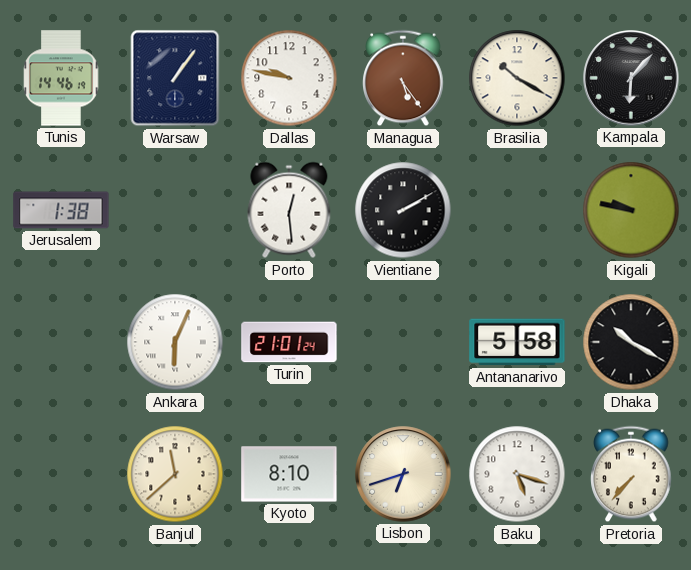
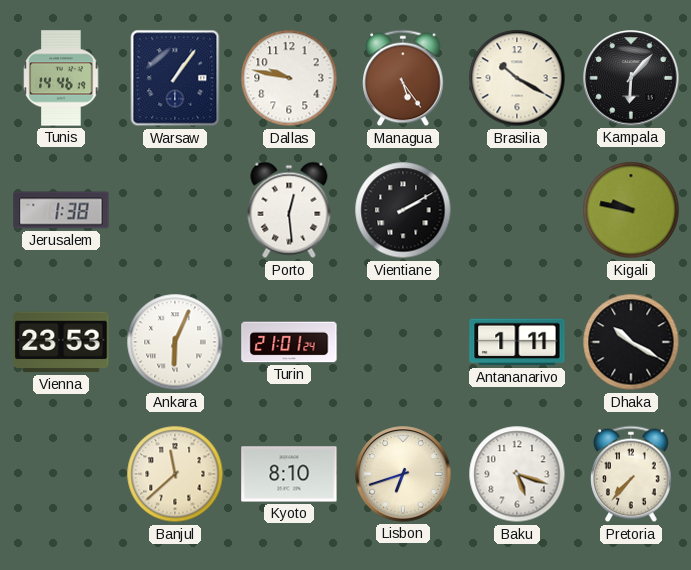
Vienna: none -> 23:53
Antananarivo: 5:58 -> 1:11
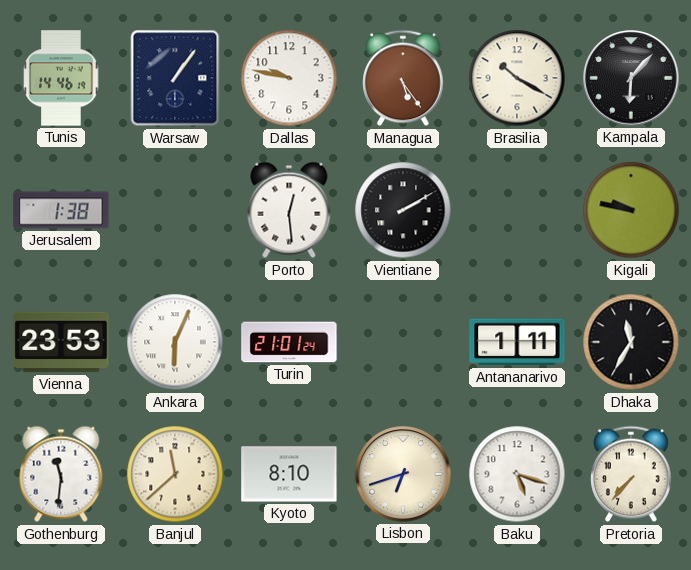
Dhaka: 10:20 -> 11:35
Gothenburg: none -> 11:31
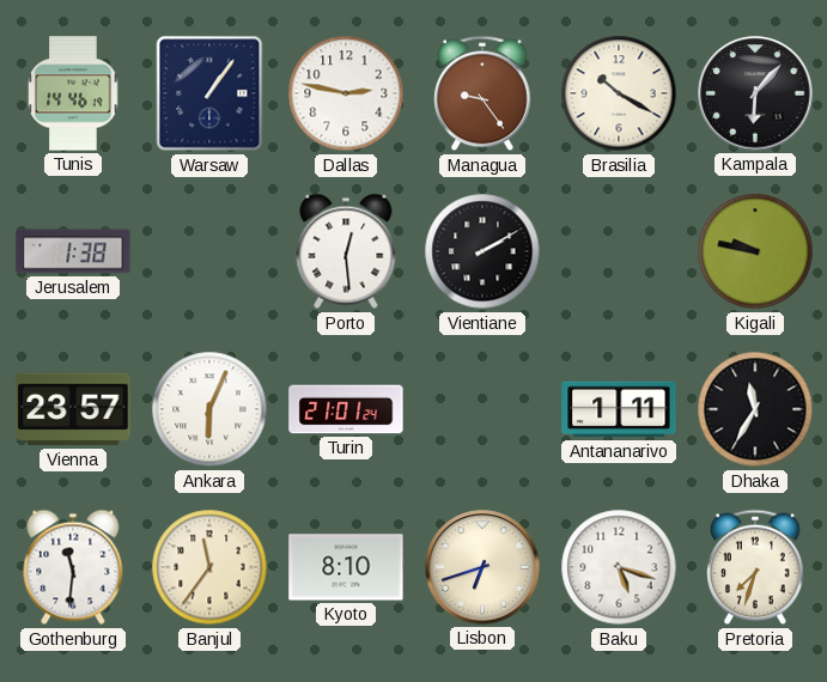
Dallas: 9:47 -> 2:47
Managua: 5:24 -> 9:24
Vienna: 23:53 -> 23:57
Banjul: 11:38 -> 11:36
Pretoria: 7:37 -> 7:33
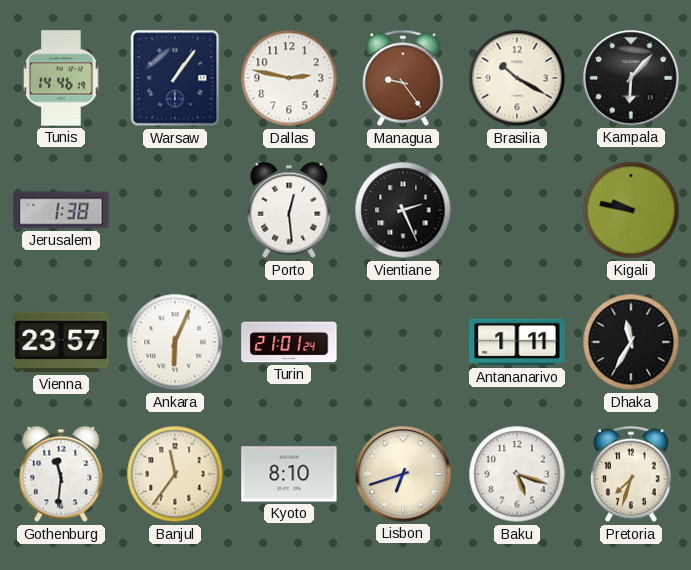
Vientiane: 2:10 -> 2:26
